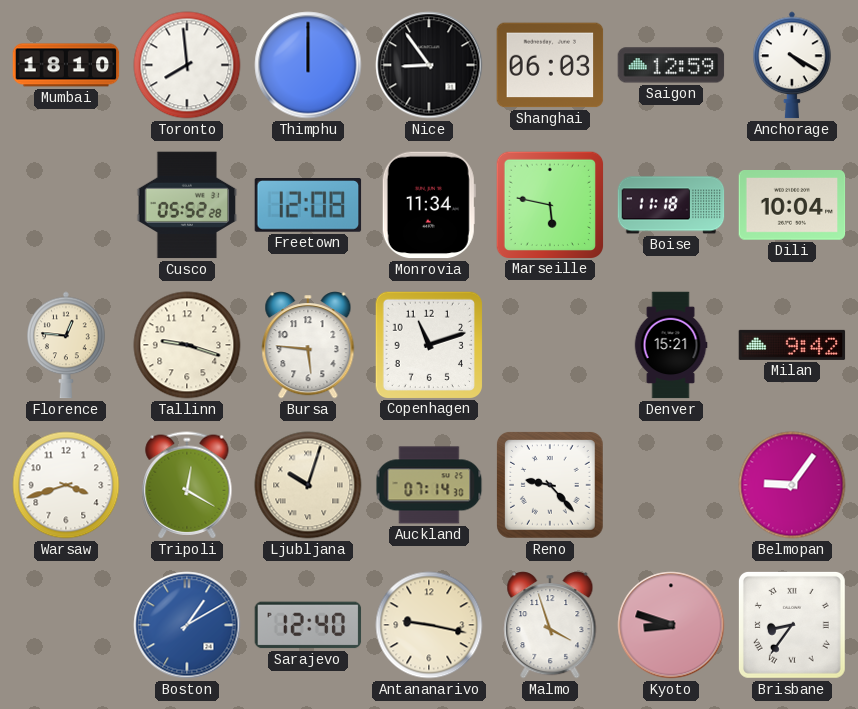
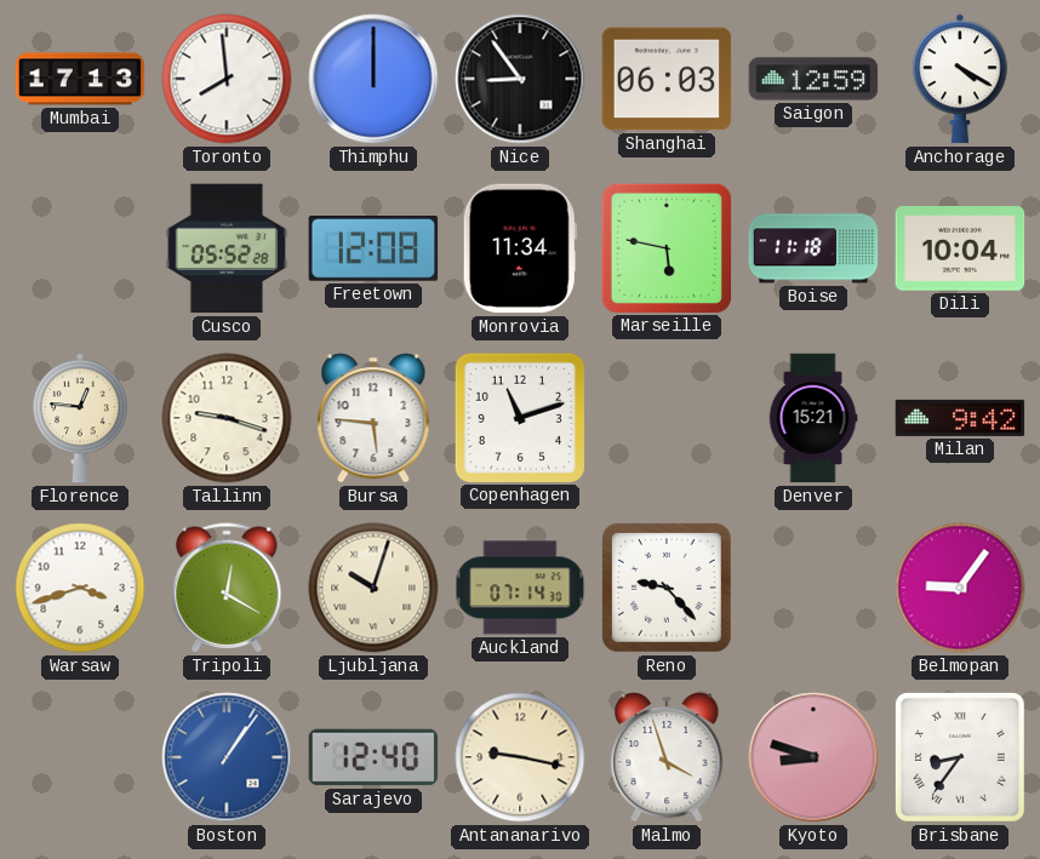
Mumbai: 18:10 -> 17:13
Boston: 1:10 -> 1:06
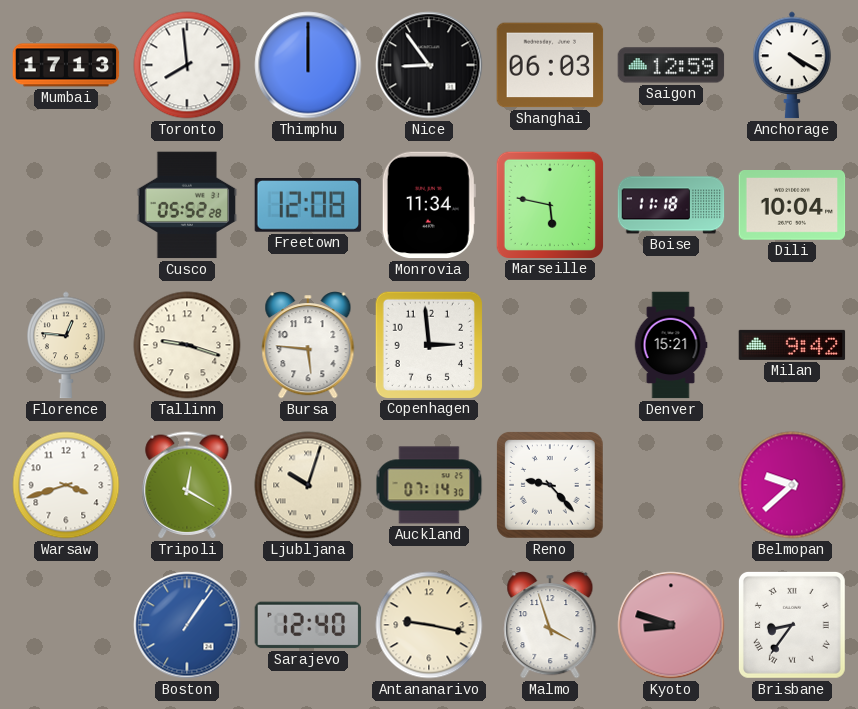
Copenhagen: 11:12 -> 2:59
Belmopan: 9:06 -> 9:38
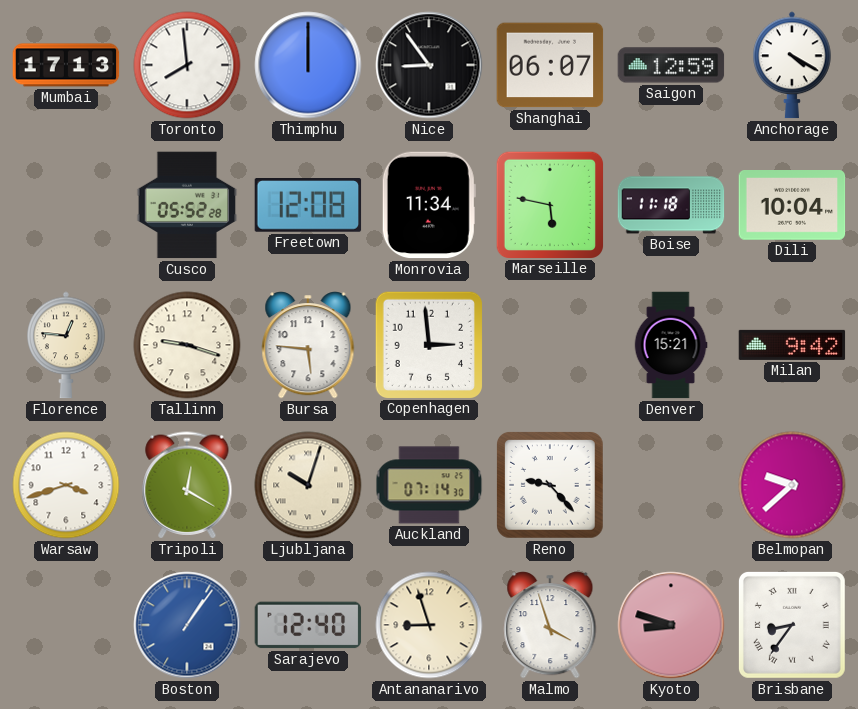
Shanghai: 06:03 -> 06:07
Antananarivo: 9:17 -> 8:57
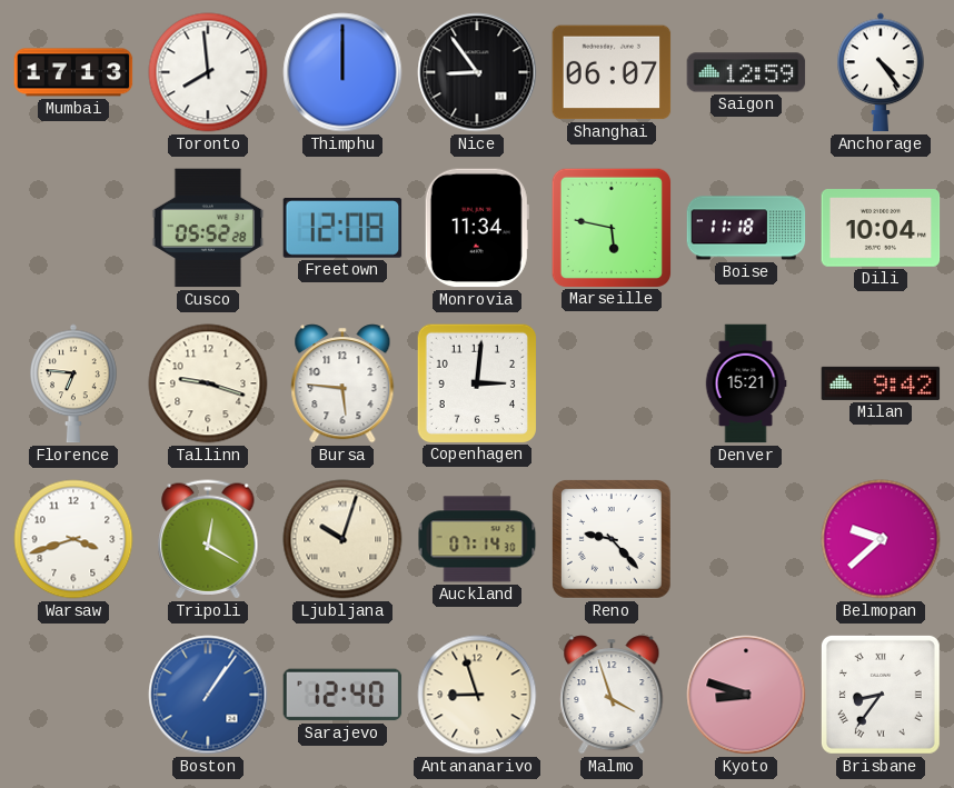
Anchorage: 4:20 -> 4:24
Florence: 12:46 -> 6:46
Copenhagen: 2:59 -> 3:01
